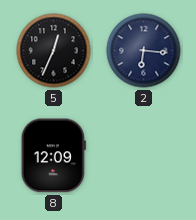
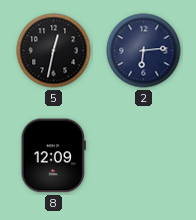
5: 12:34 -> 12:32
2: 6:16 -> 6:14
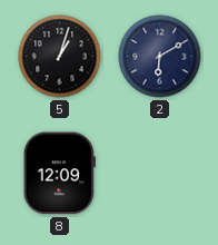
5: 12:32 -> 1:03
2: 6:14 -> 6:10
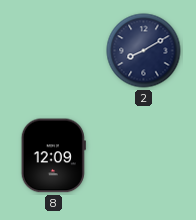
5: 1:03 -> none
2: 6:10 -> 8:10
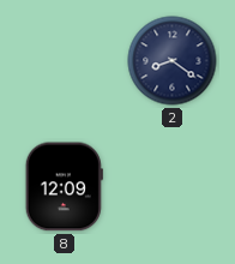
2: 8:10 -> 8:21
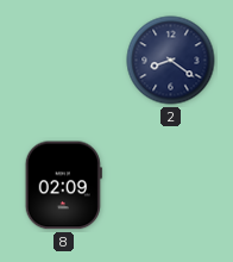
8: 12:09 -> 02:09
